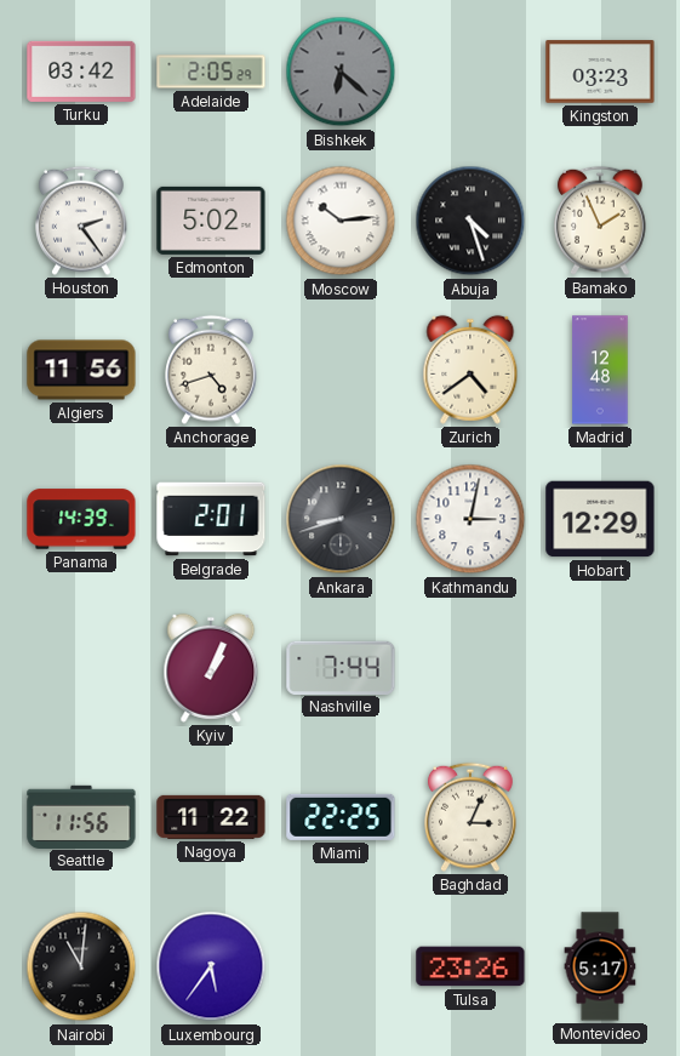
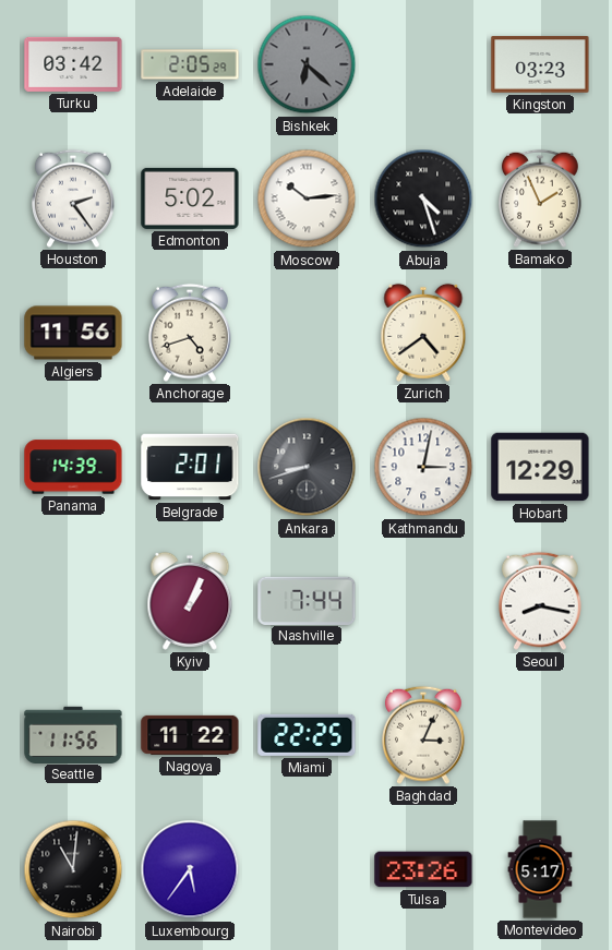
Madrid: 12:48 -> none
Seoul: none -> 8:17
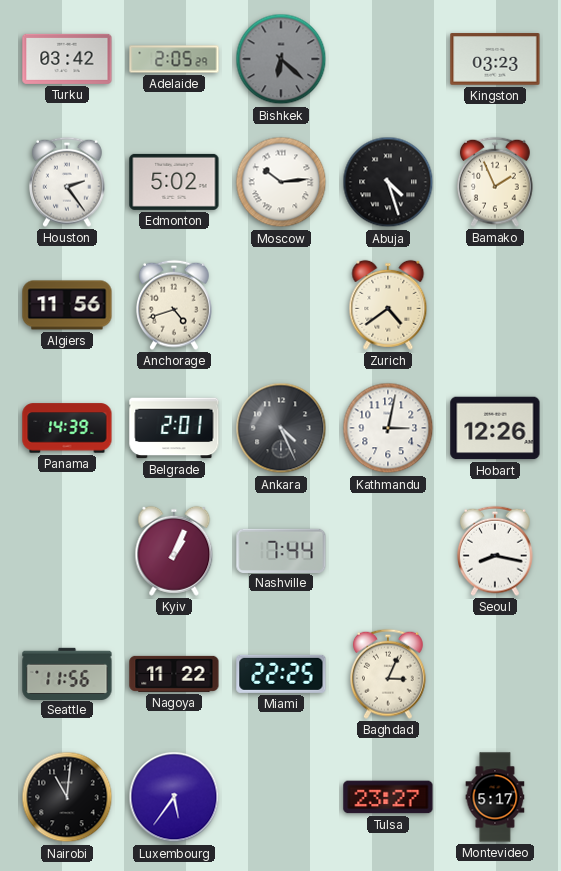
Ankara: 8:42 -> 4:26
Hobart: 12:29 -> 12:26
Tulsa: 23:26 -> 23:27
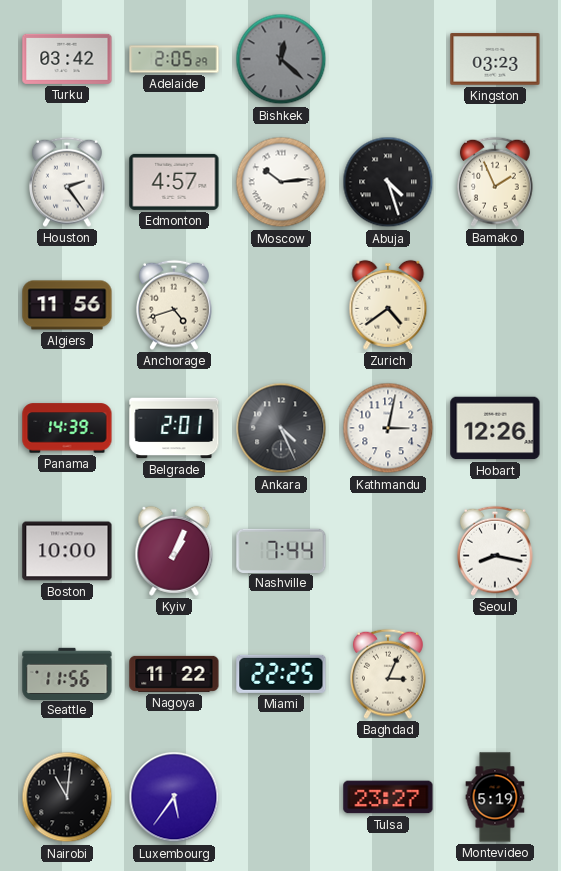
Bishkek: 6:22 -> 12:22
Edmonton: 5:02 -> 4:57
Boston: none -> 10:00
Montevideo: 5:17 -> 5:19
